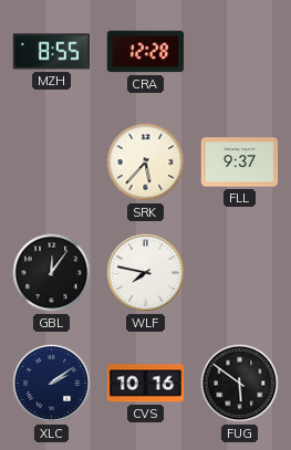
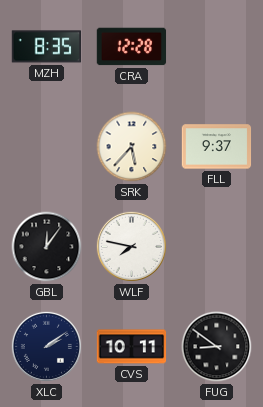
MZH: 8:55 -> 8:35
CVS: 10:16 -> 10:11
FUG: 5:51 -> 8:51
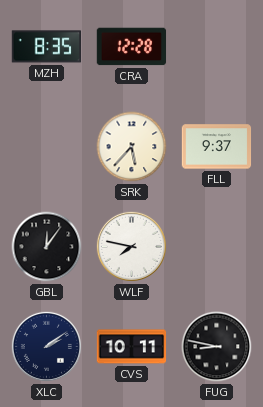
FUG: 8:51 -> 8:47
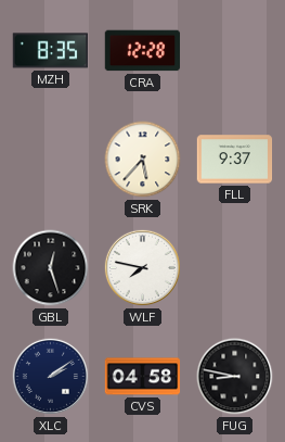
GBL: 12:06 -> 12:27
CVS: 10:11 -> 04:58
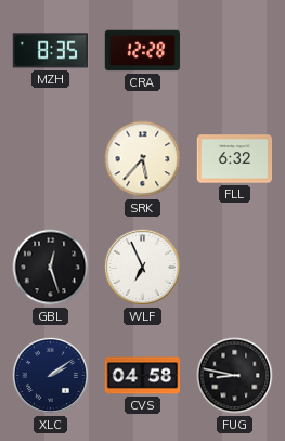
FLL: 9:37 -> 6:32
WLF: 7:47 -> 6:56
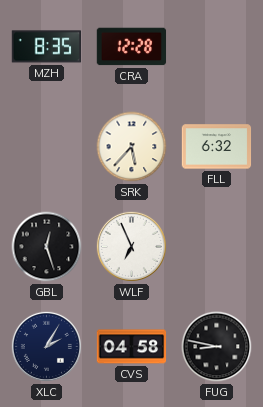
XLC: 2:09 -> 2:05
